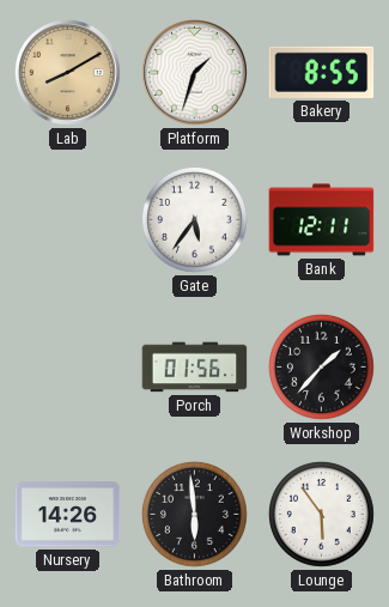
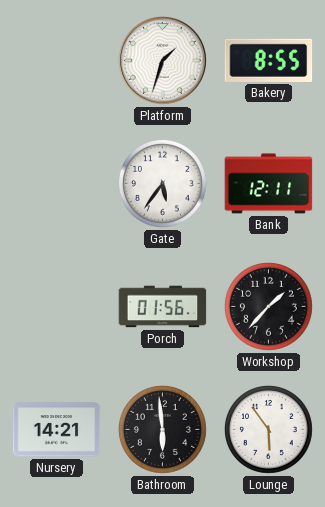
Lab: 8:10 -> none
Nursery: 14:26 -> 14:21
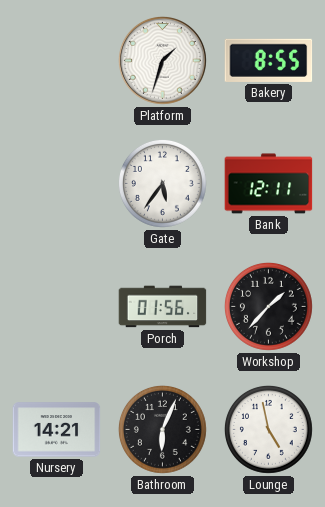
Bathroom: 5:59 -> 6:04
Lounge: 5:54 -> 4:58
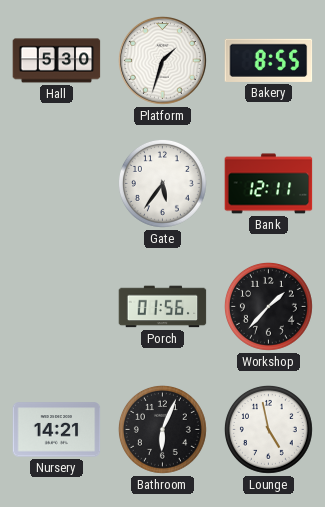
Hall: none -> 5:30
